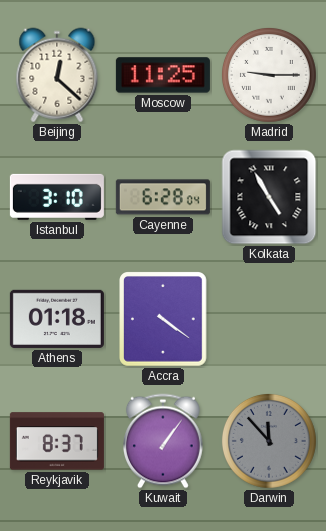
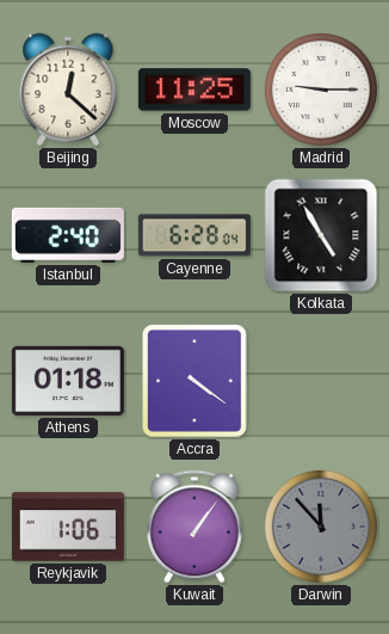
Istanbul: 3:10 -> 2:40
Reykjavik: 8:37 -> 1:06
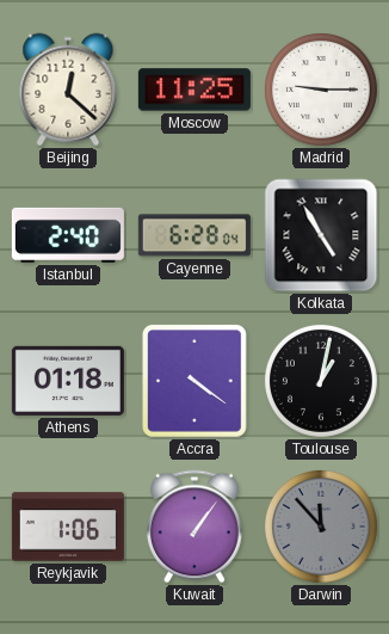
Toulouse: none -> 1:02
